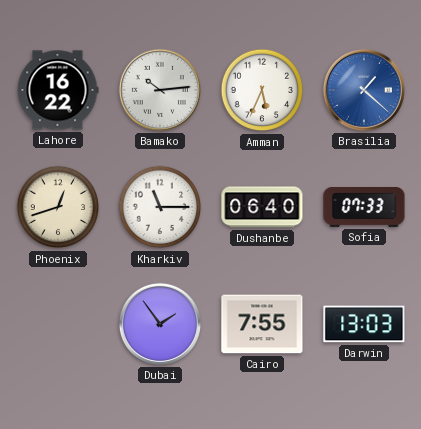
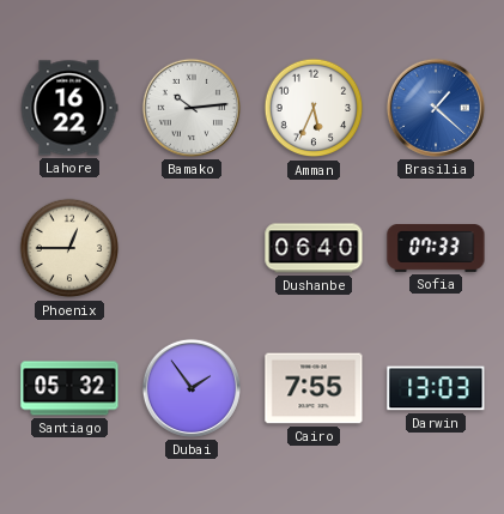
Phoenix: 12:42 -> 12:45
Kharkiv: 11:15 -> none
Santiago: none -> 05:32
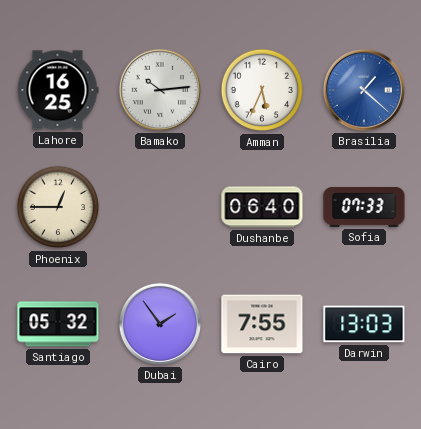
Lahore: 16:22 -> 16:25
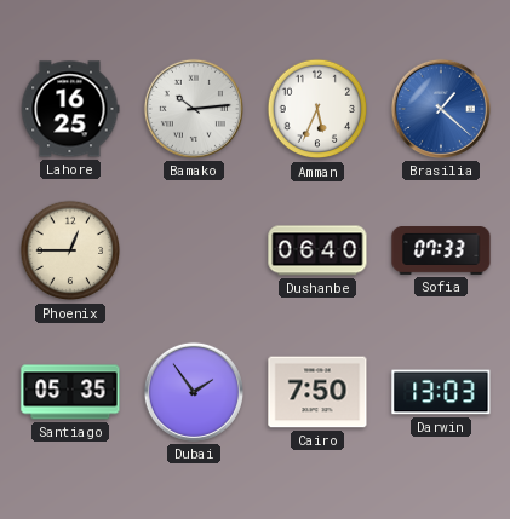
Santiago: 05:32 -> 05:35
Cairo: 7:55 -> 7:50
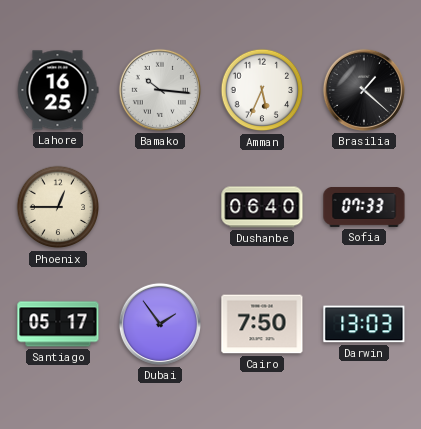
Bamako: 10:14 -> 10:16
Brasilia dial: blue -> black
Santiago: 05:35 -> 05:17
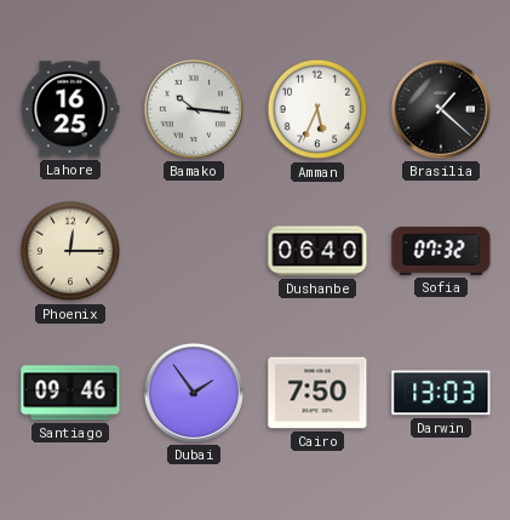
Phoenix: 12:45 -> 12:15
Sofia: 07:33 -> 07:32
Santiago: 05:17 -> 09:46
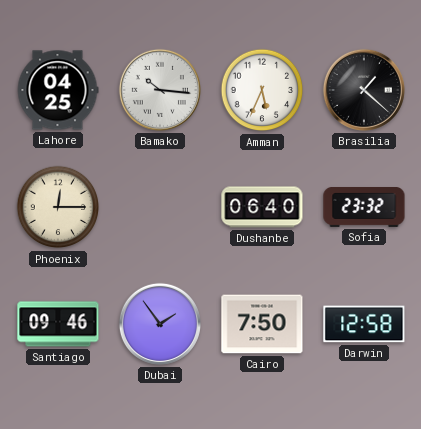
Lahore: 16:25 -> 04:25
Sofia: 07:32 -> 23:32
Darwin: 13:03 -> 12:58
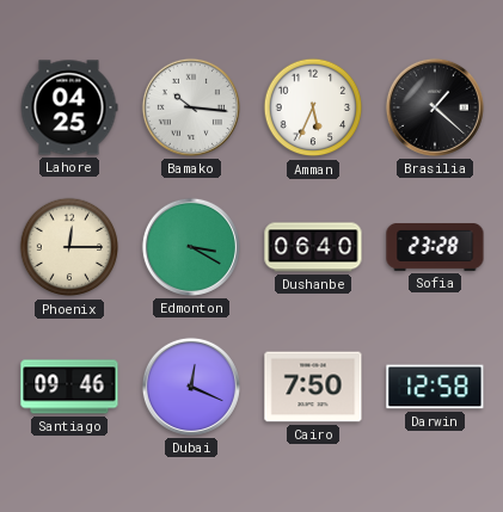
Edmonton: none -> 3:20
Sofia: 23:32 -> 23:28
Dubai: 1:54 -> 12:19
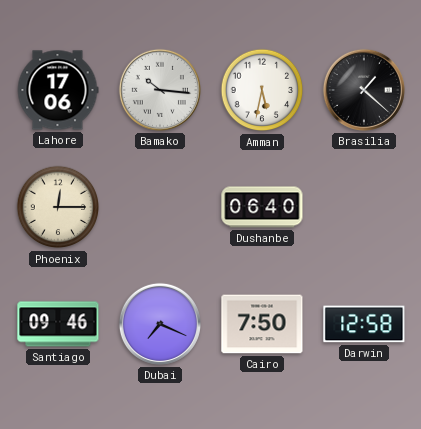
Lahore: 04:25 -> 17:06
Amman: 5:34 -> 5:32
Edmonton: 3:20 -> none
Sofia: 23:28 -> none
Dubai: 12:19 -> 7:19
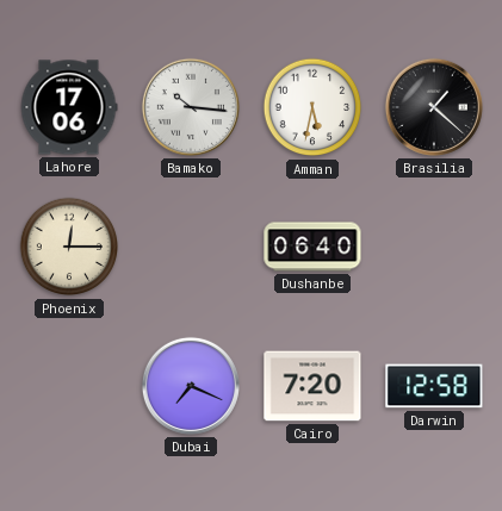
Santiago: 09:46 -> none
Cairo: 7:50 -> 7:20
